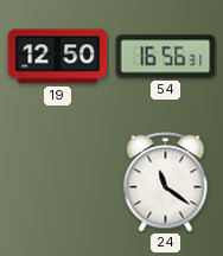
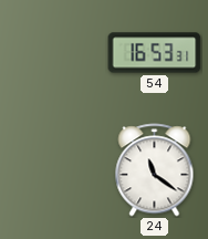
19: 12:50 -> none
54: 16:56 -> 16:53
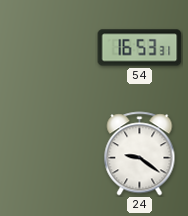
24: 11:21 -> 9:21
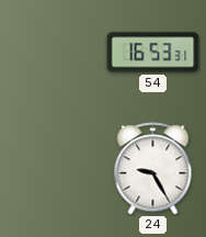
24: 9:21 -> 9:25
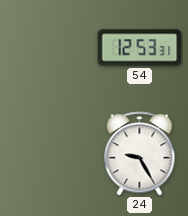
54: 16:53 -> 12:53
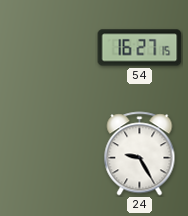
54: 12:53 -> 16:27
